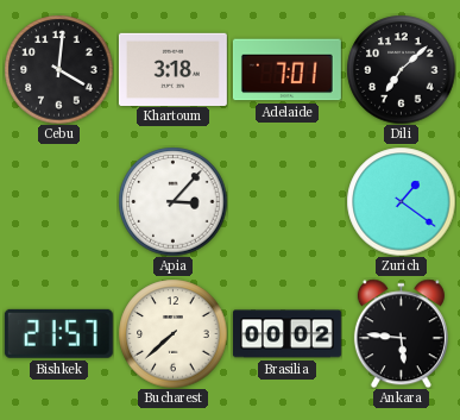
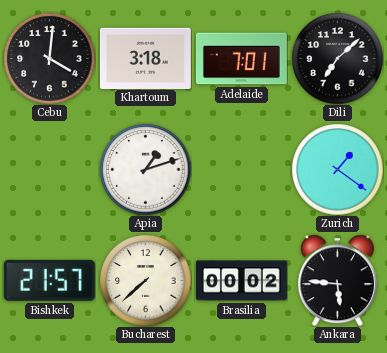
Apia: 3:07 -> 1:12
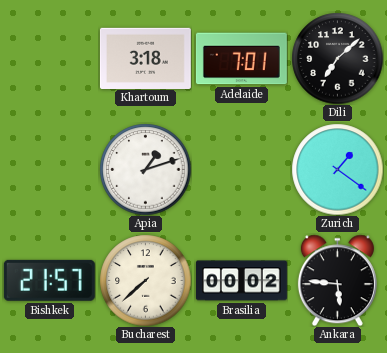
Cebu: 4:01 -> none
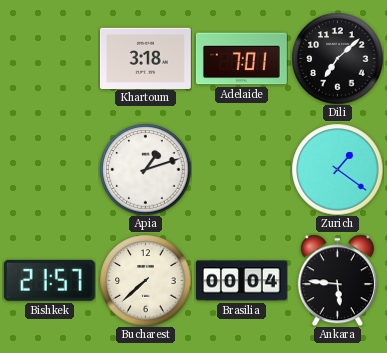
Brasilia: 00:02 -> 00:04
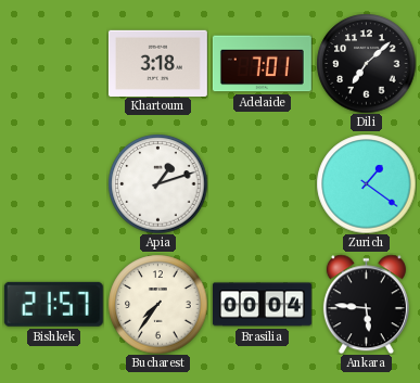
Bucharest: 7:38 -> 7:36
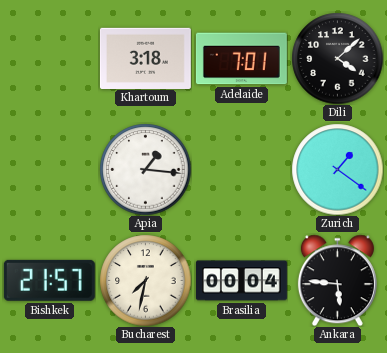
Dili: 7:08 -> 4:08
Apia: 1:12 -> 1:16
Bucharest: 7:36 -> 7:32
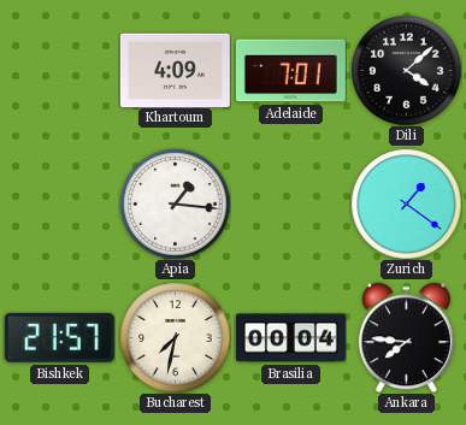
Khartoum: 3:18 -> 4:09
Ankara: 5:46 -> 7:46
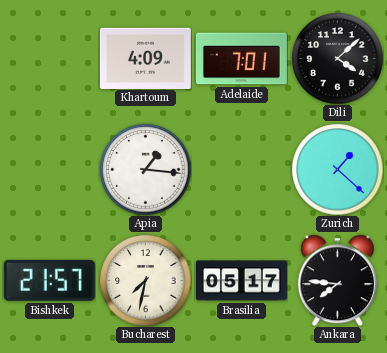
Zurich: 1:21 -> 1:22
Brasilia: 00:04 -> 05:17
